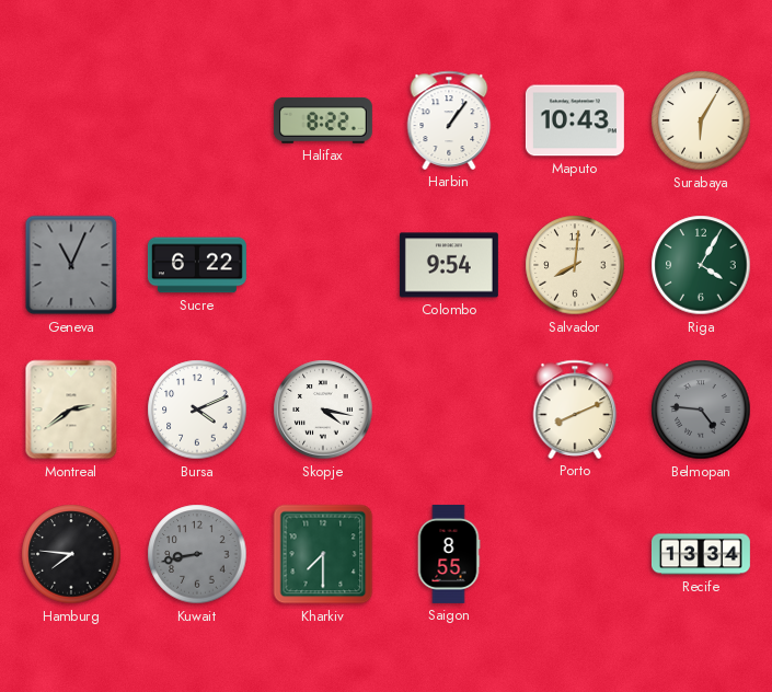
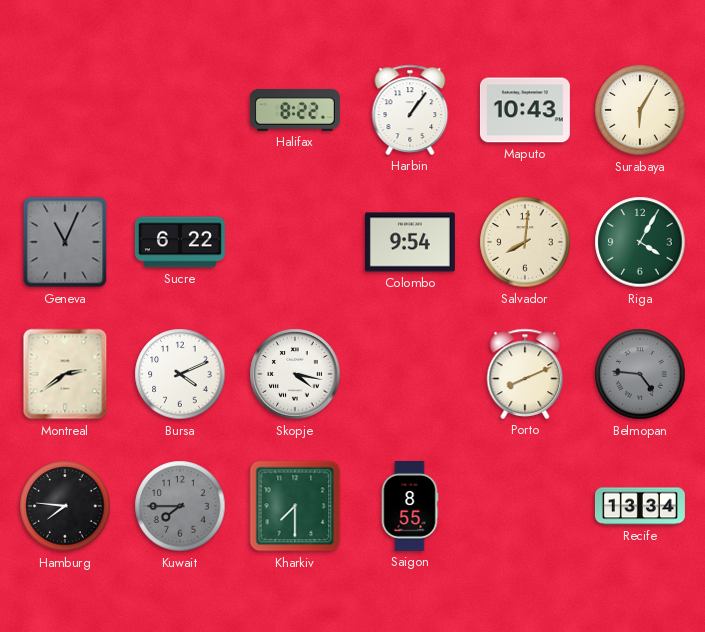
Kuwait: 8:43 -> 7:45
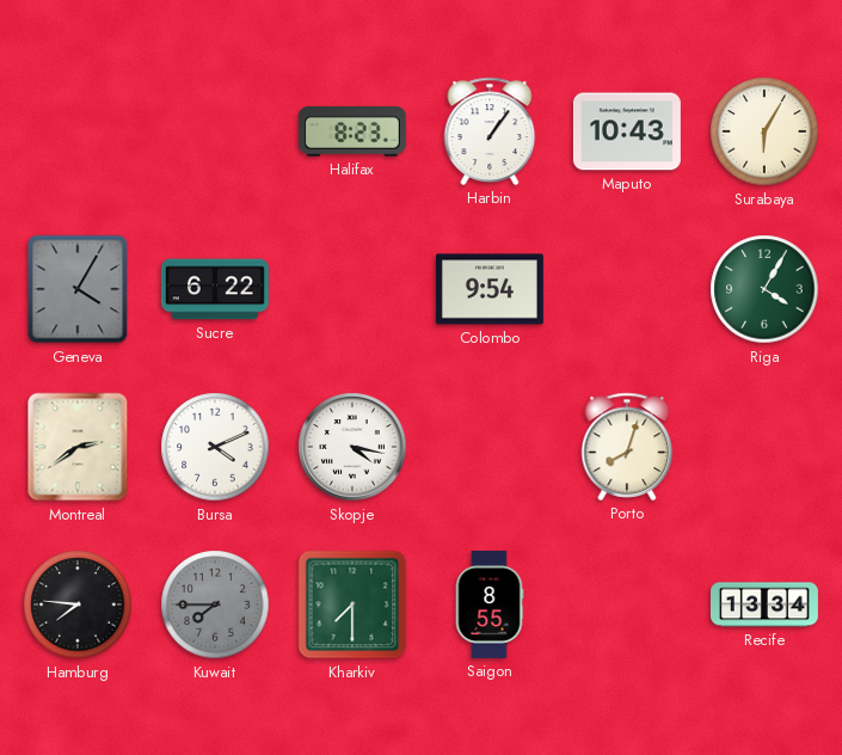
Halifax: 8:22 -> 8:23
Geneva: 11:04 -> 4:05
Salvador: 8:01 -> none
Porto: 8:11 -> 8:03
Belmopan: 4:46 -> none
